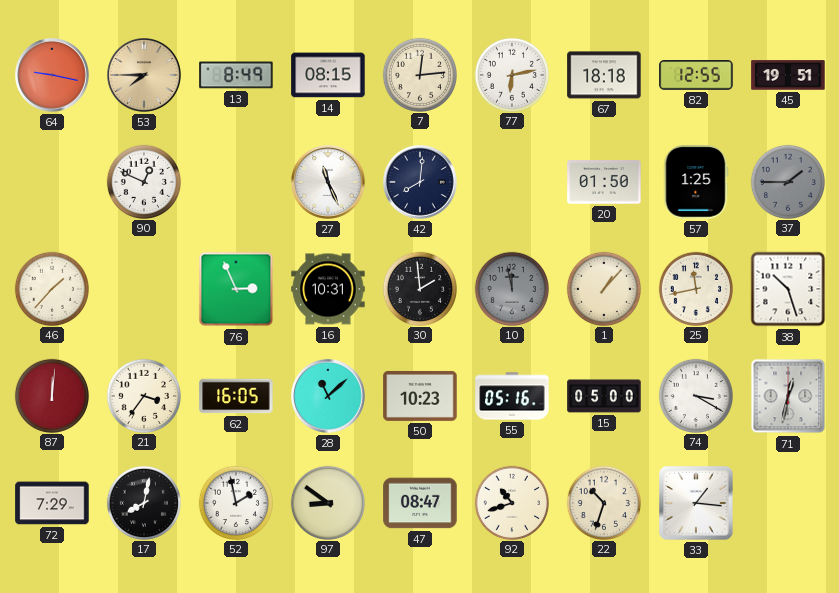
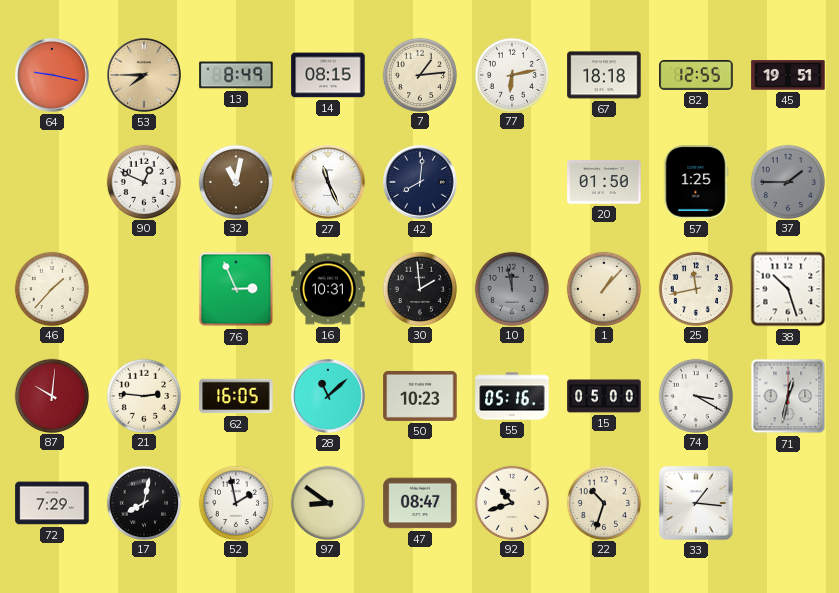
7: 12:14 -> 1:14
32: none -> 11:02
87: 12:01 -> 10:01
21: 3:36 -> 2:46
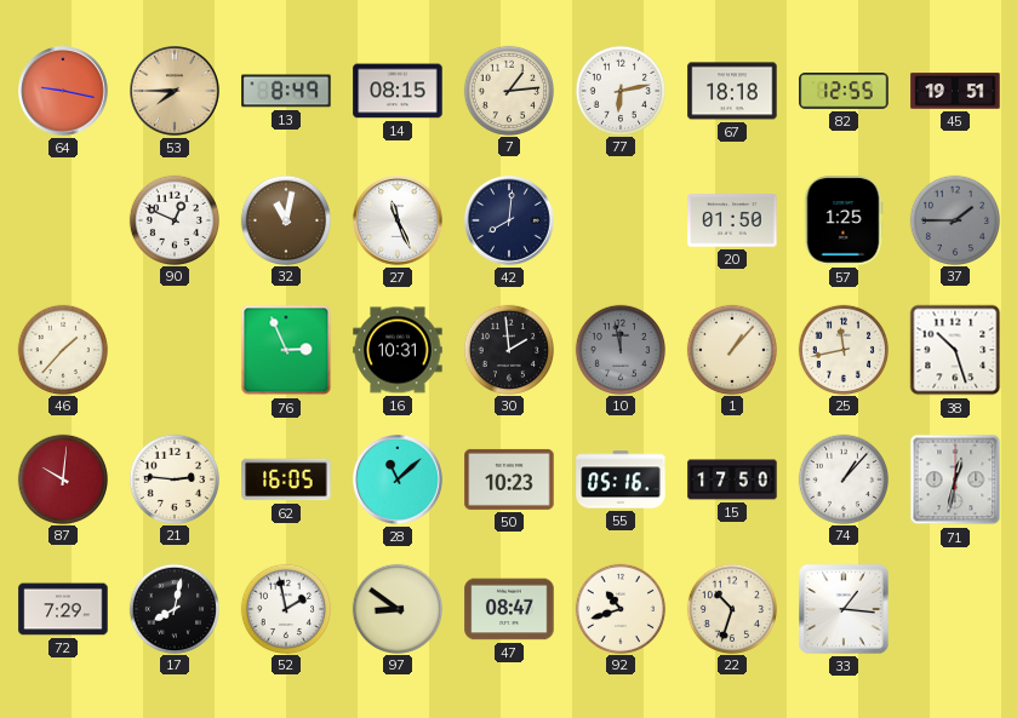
15: 05:00 -> 17:50
74: 3:20 -> 1:07
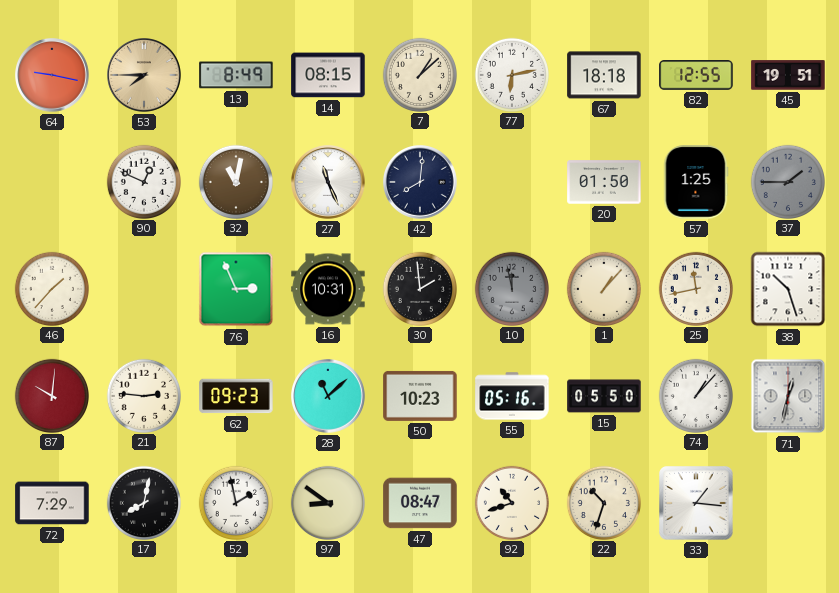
7: 1:14 -> 1:08
62: 16:05 -> 09:23
15: 17:50 -> 05:50
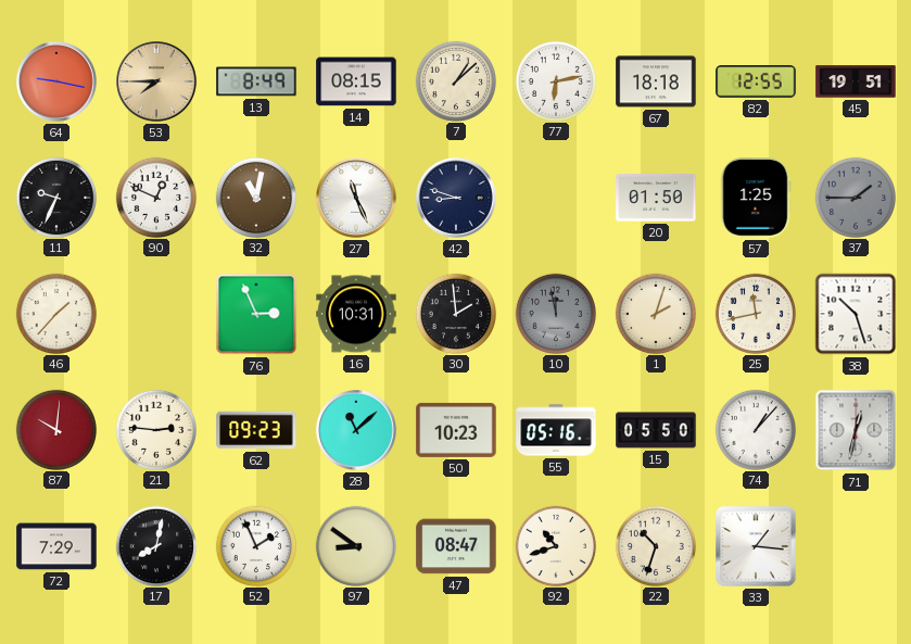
11: none -> 9:34
42: 8:01 -> 8:48
1: 1:07 -> 2:03
52: 1:58 -> 1:56
